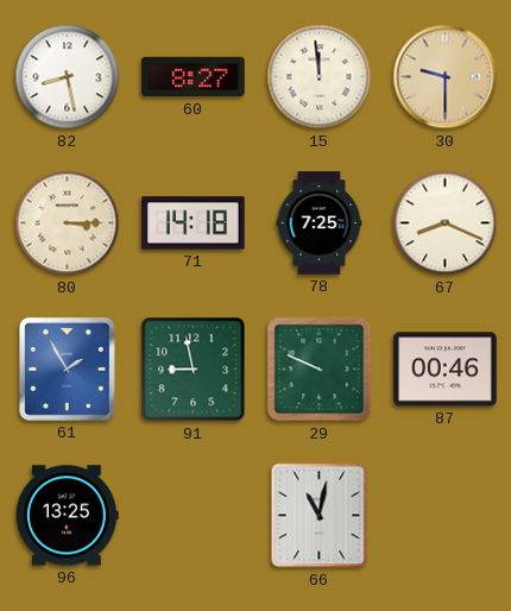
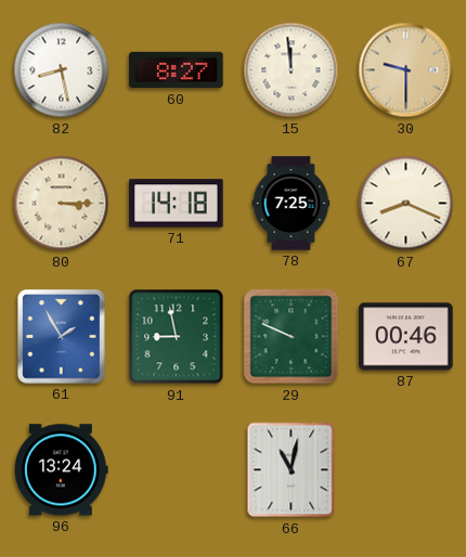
96: 13:25 -> 13:24
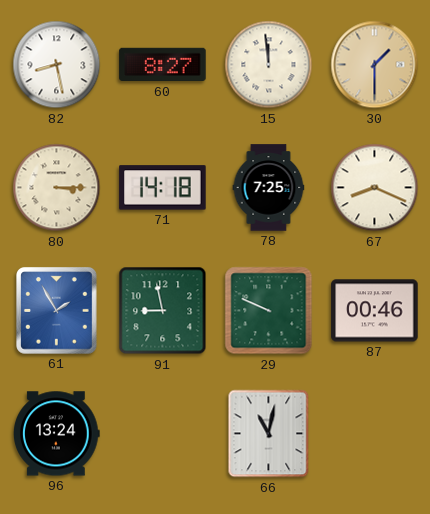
30: 9:30 -> 1:30
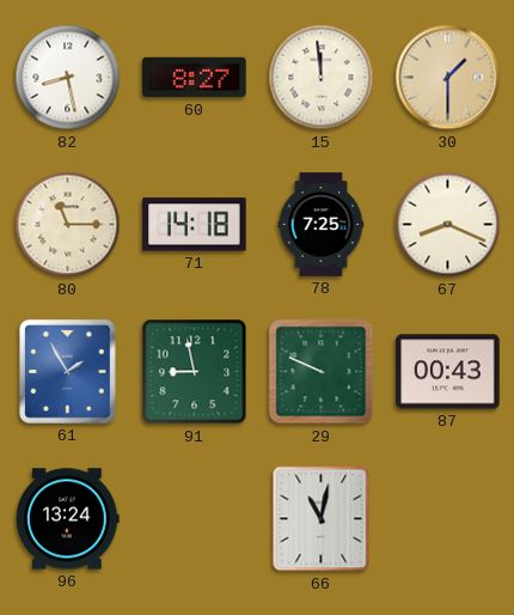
80: 3:15 -> 11:15
87: 00:46 -> 00:43
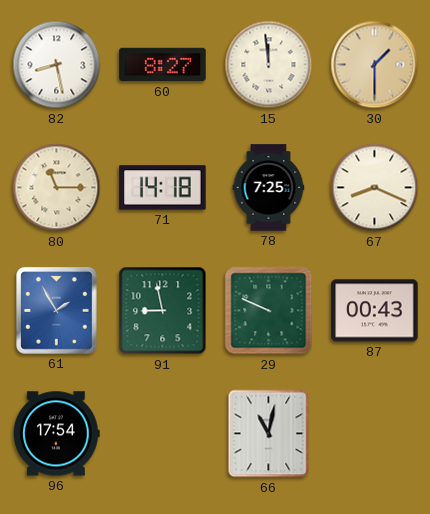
96: 13:24 -> 17:54
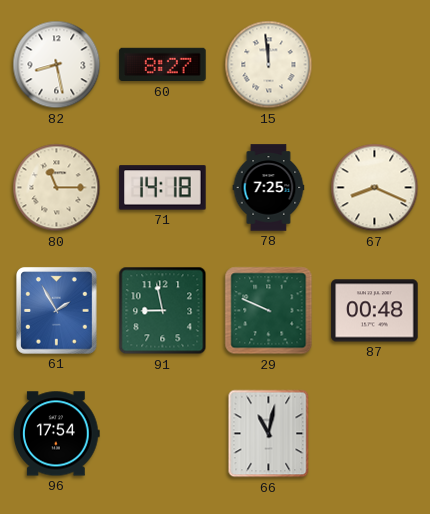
30: 1:30 -> none
87: 00:43 -> 00:48
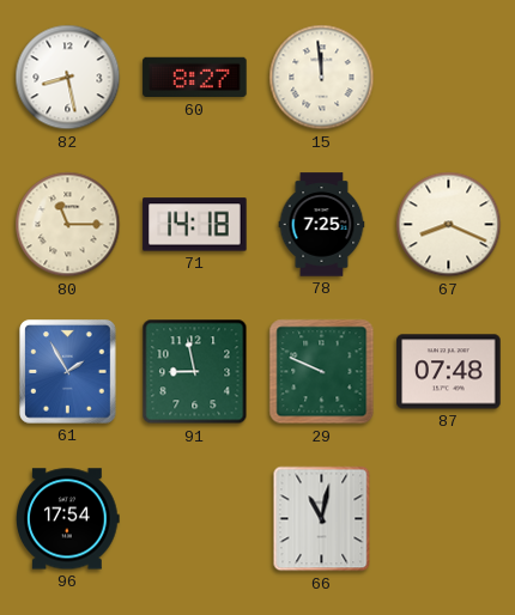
87: 00:48 -> 07:48
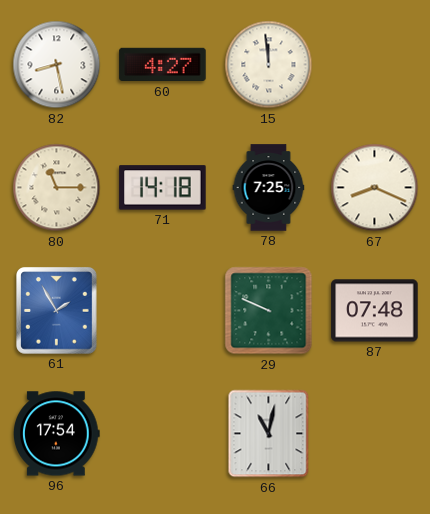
60: 8:27 -> 4:27
91: 8:58 -> none
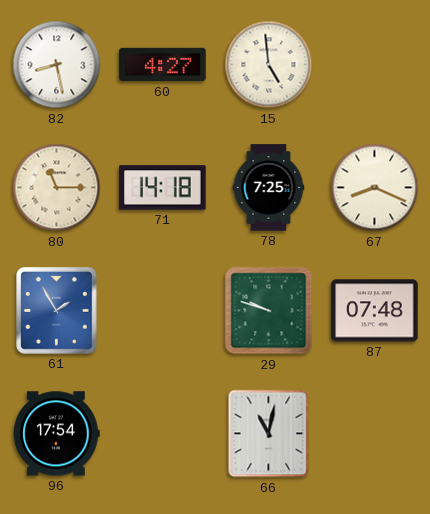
15: 11:59 -> 4:59
29: 9:49 -> 9:48
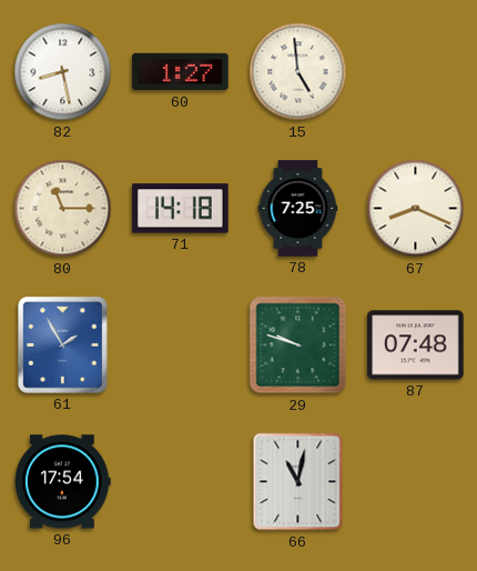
60: 4:27 -> 1:27
